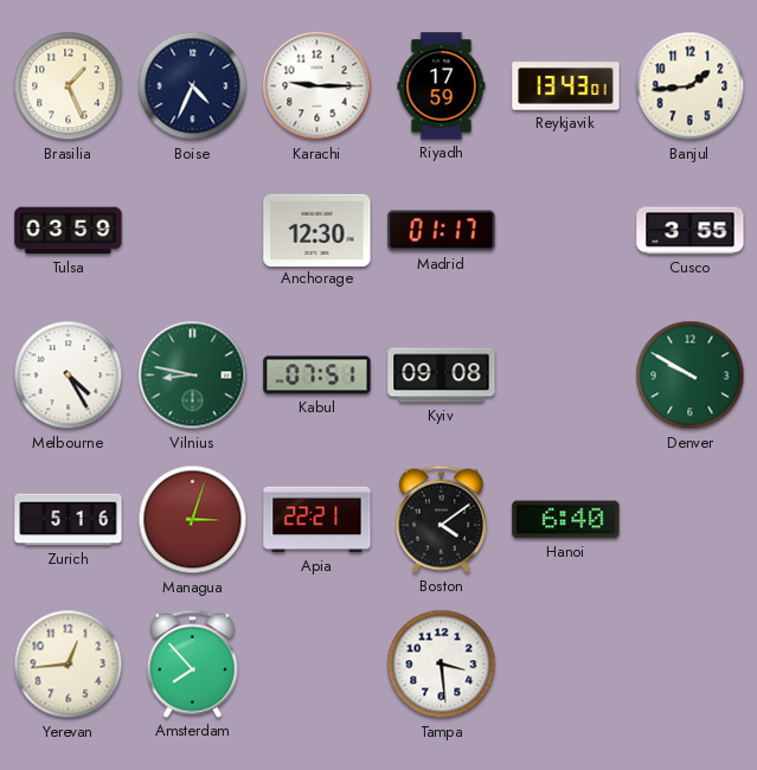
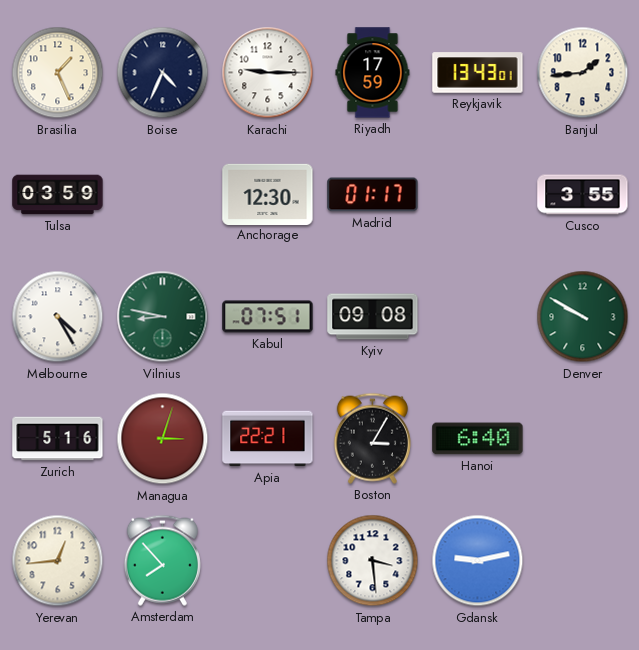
Boston: 4:09 -> 3:05
Gdansk: none -> 9:13
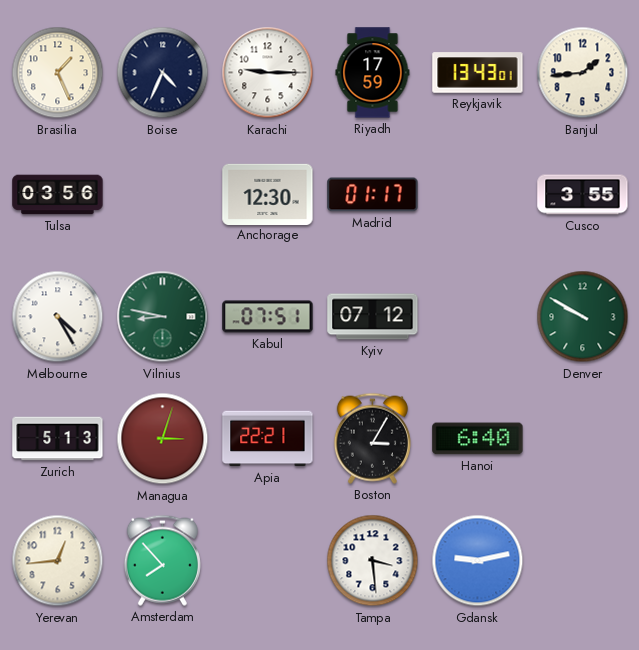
Tulsa: 03:59 -> 03:56
Kyiv: 09:08 -> 07:12
Zurich: 5:16 -> 5:13
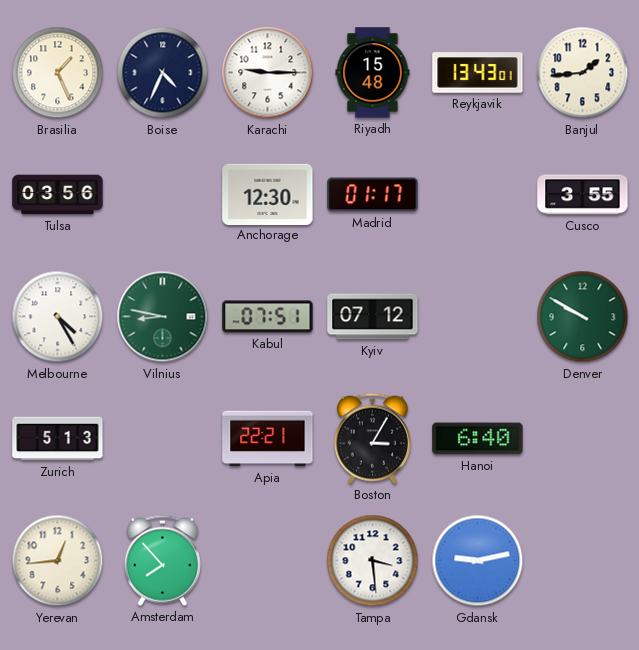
Riyadh: 17:59 -> 15:48
Managua: 3:03 -> none
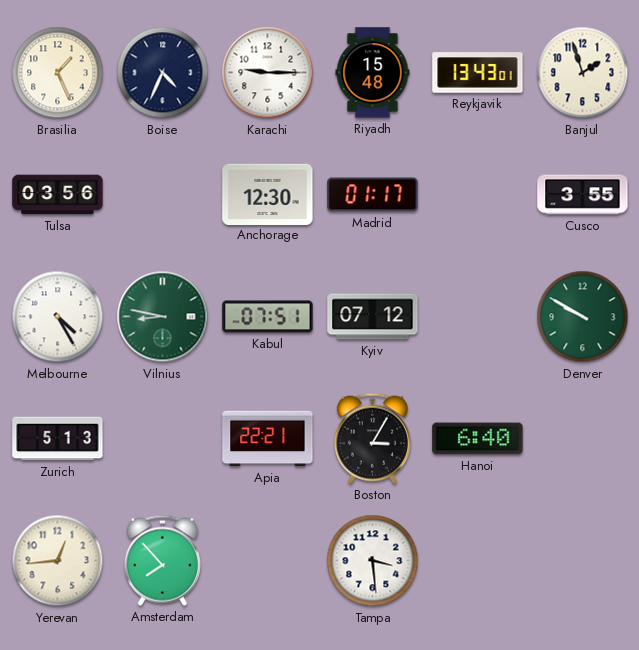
Banjul: 1:44 -> 1:57
Gdansk: 9:13 -> none
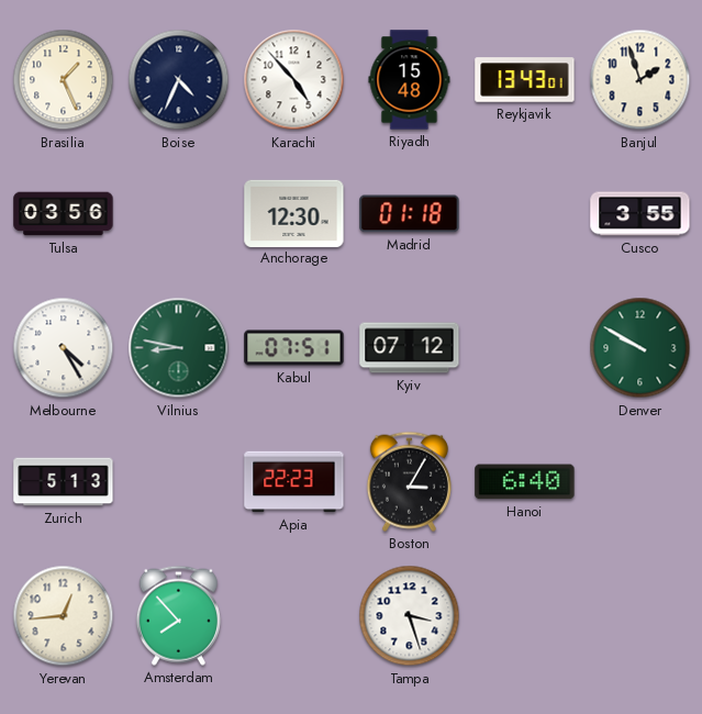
Karachi: 9:15 -> 4:53
Madrid: 01:17 -> 01:18
Apia: 22:21 -> 22:23
Tampa: 3:29 -> 3:27
